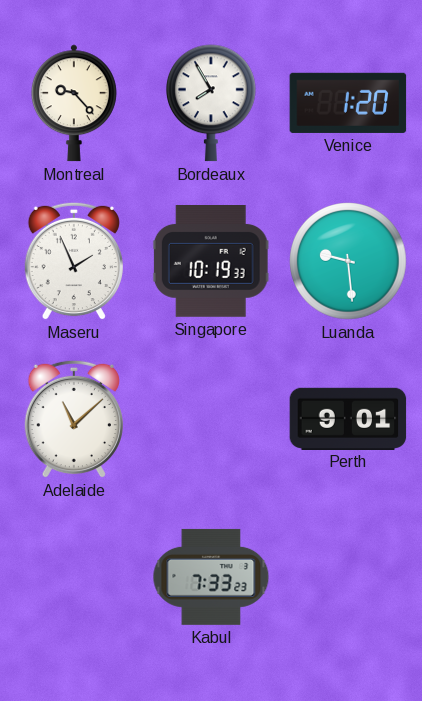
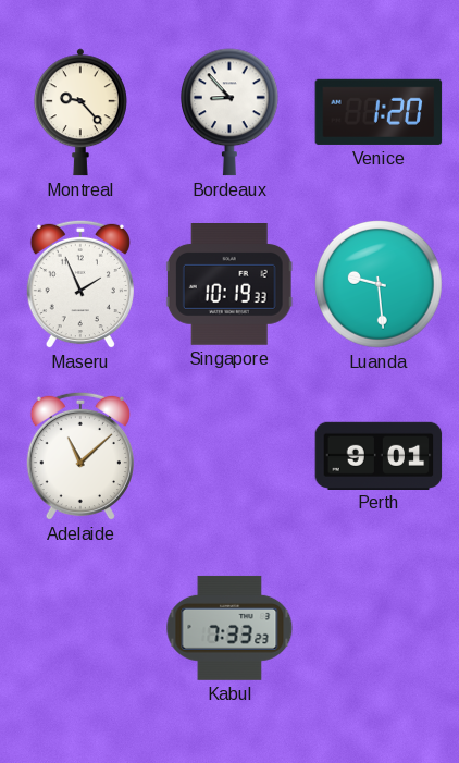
Bordeaux: 7:55 -> 8:53
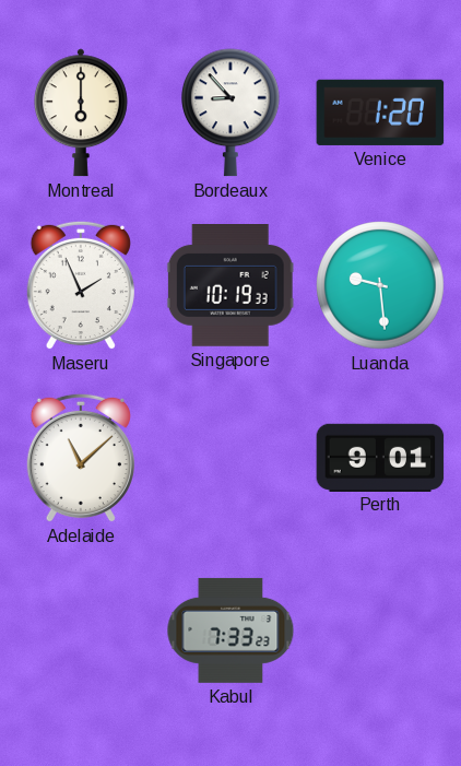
Montreal: 9:23 -> 6:00
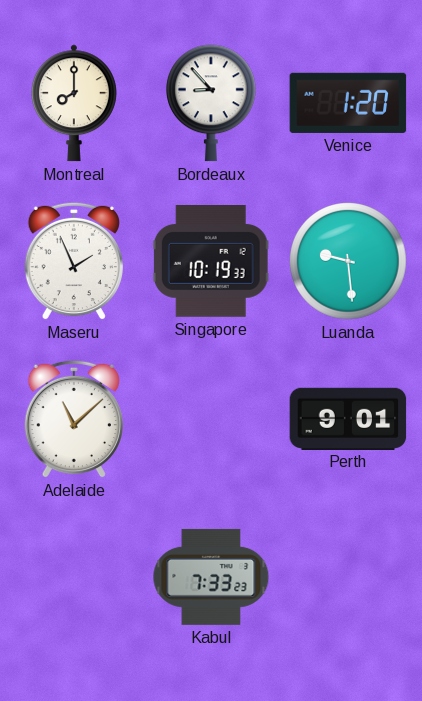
Montreal: 6:00 -> 8:00
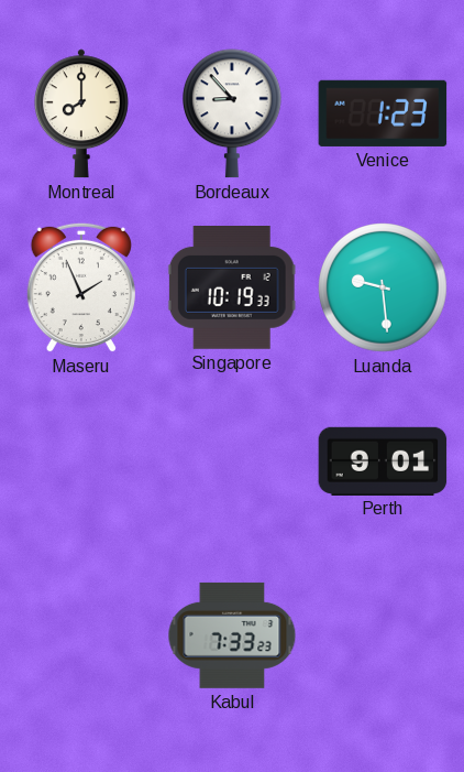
Venice: 1:20 -> 1:23
Adelaide: 11:08 -> none
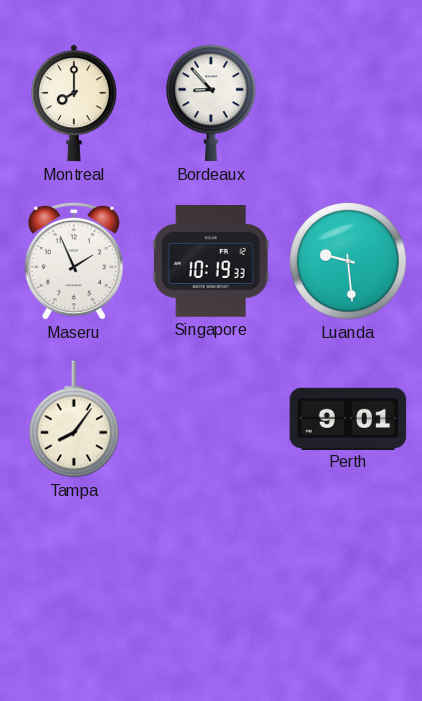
Venice: 1:23 -> none
Tampa: none -> 8:06
Kabul: 7:33 -> none
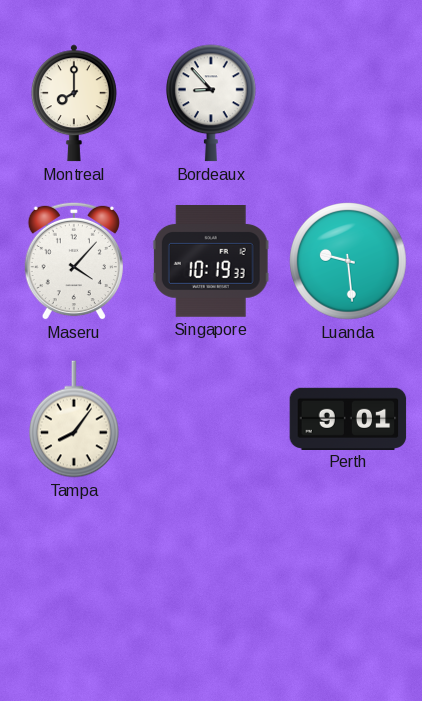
Maseru: 1:56 -> 4:07
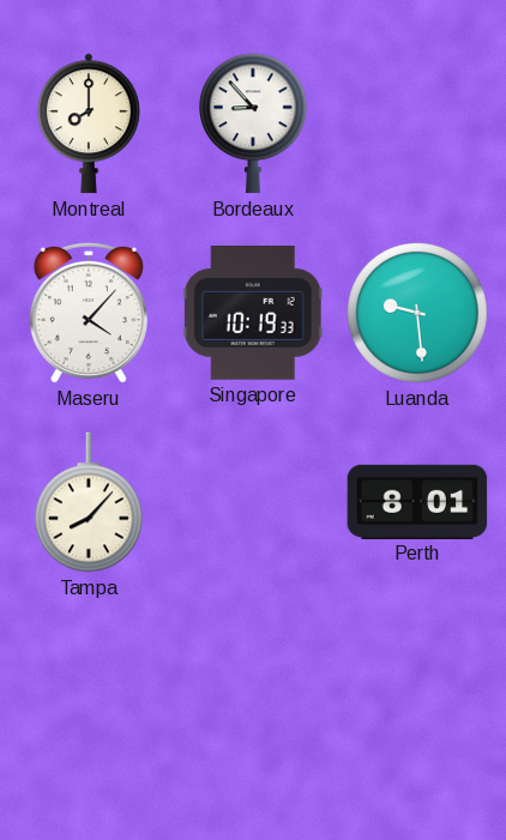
Tampa: 8:06 -> 8:07
Perth: 9:01 -> 8:01
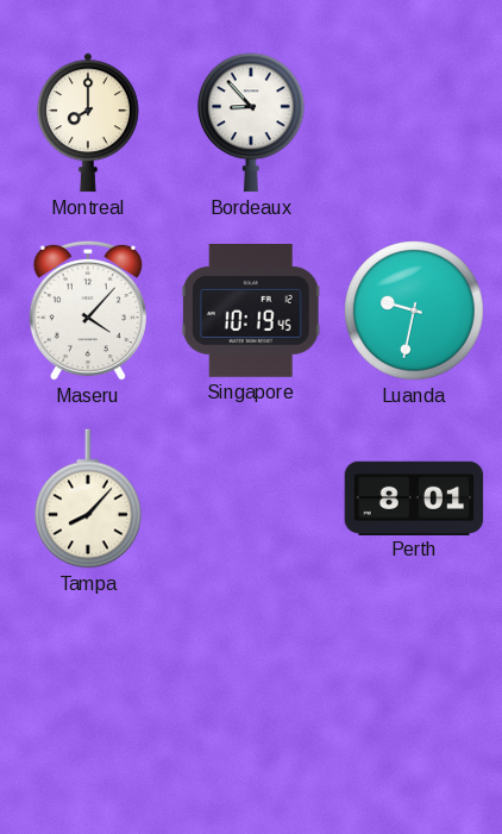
Singapore: 10:19:33 -> 10:19:45
Luanda: 9:29 -> 9:32
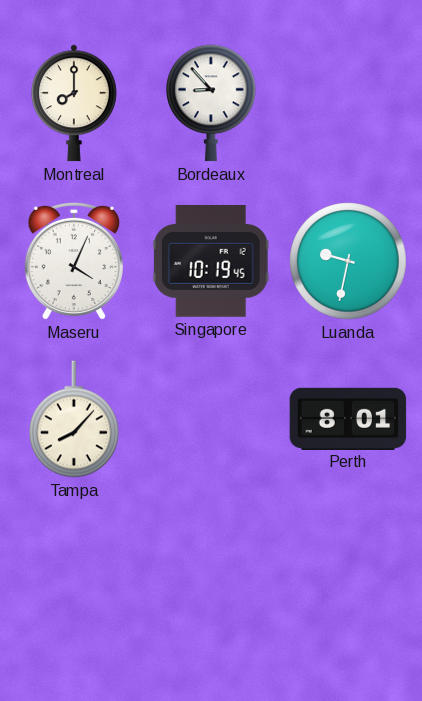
Maseru: 4:07 -> 4:04
